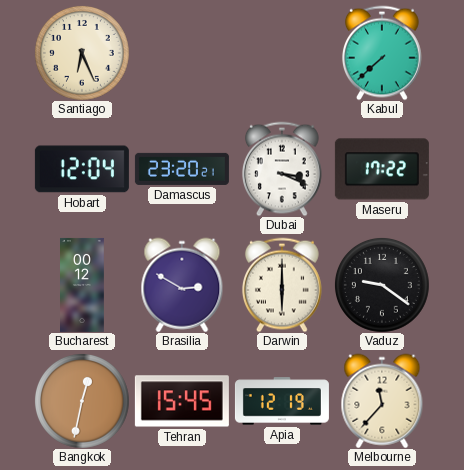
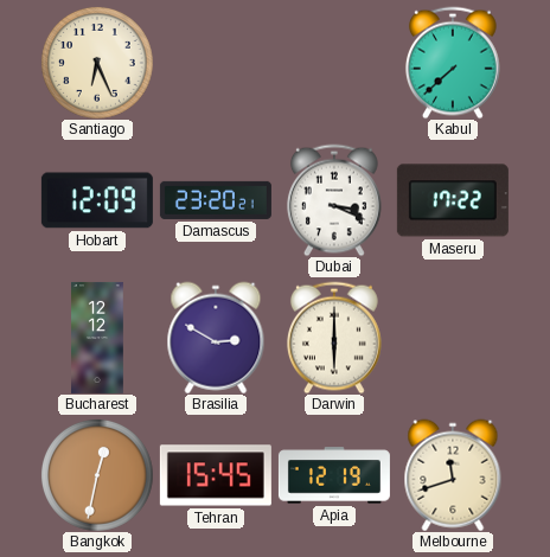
Hobart: 12:04 -> 12:09
Bucharest: 00:12 -> 12:12
Vaduz: 9:21 -> none
Melbourne: 11:37 -> 11:42
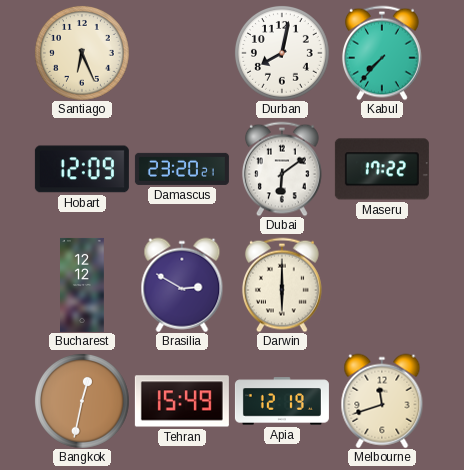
Durban: none -> 8:02
Kabul: 7:38 -> 7:37
Dubai: 3:19 -> 6:09
Tehran: 15:45 -> 15:49
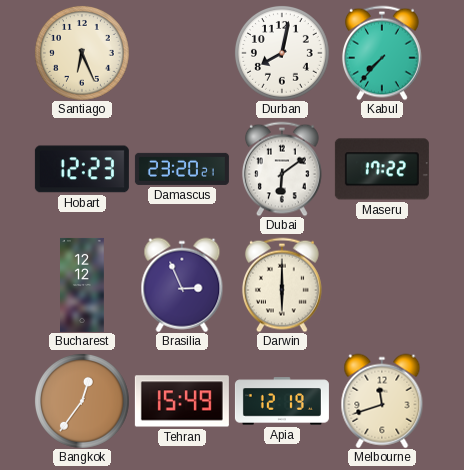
Hobart: 12:09 -> 12:23
Brasilia: 2:50 -> 2:56
Bangkok: 12:32 -> 12:36
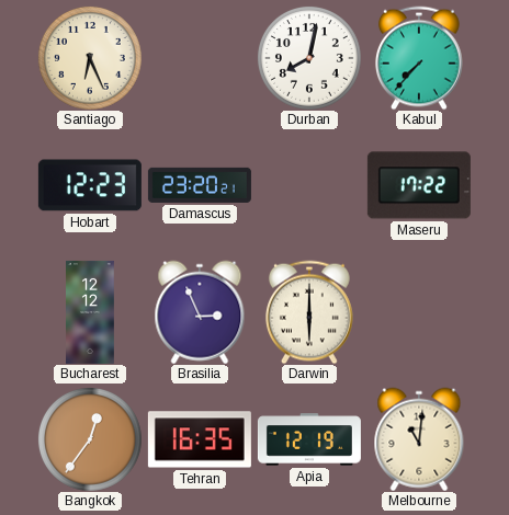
Dubai: 6:09 -> none
Tehran: 15:49 -> 16:35
Melbourne: 11:42 -> 11:01
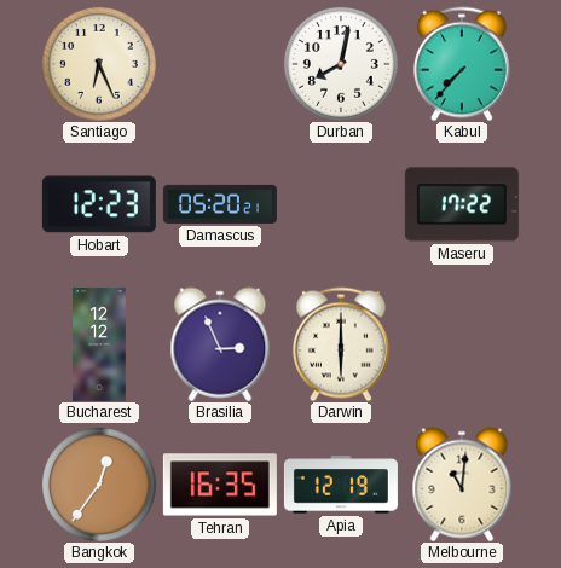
Damascus: 23:20 -> 05:20
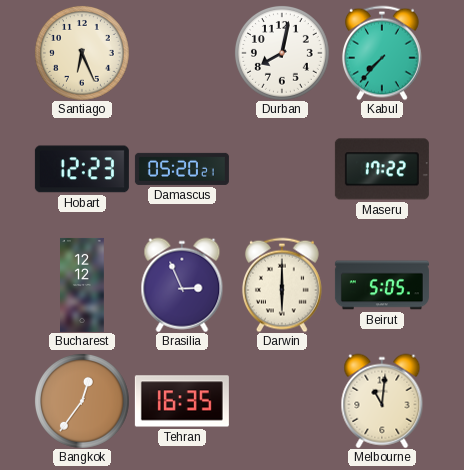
Beirut: none -> 5:05
Apia: 12:19 -> none
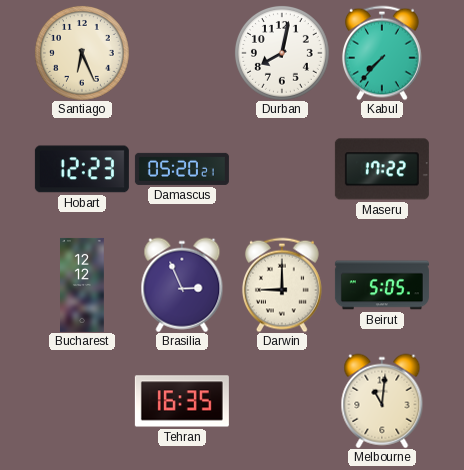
Darwin: 6:00 -> 9:00
Bangkok: 12:36 -> none
